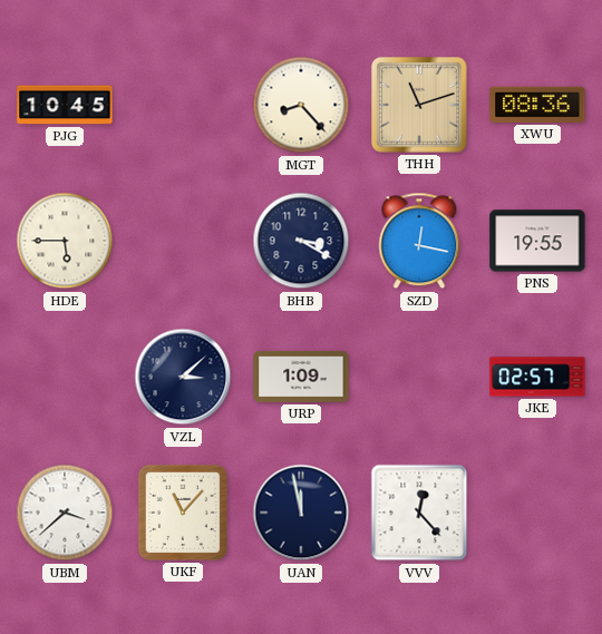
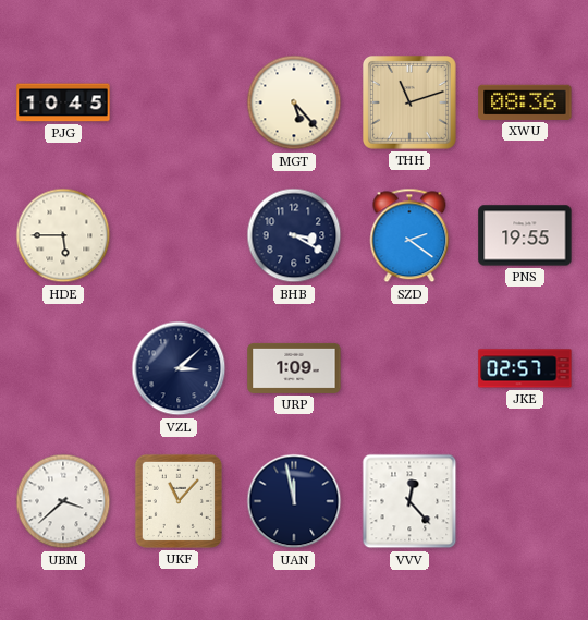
MGT: 8:23 -> 5:23
SZD: 12:17 -> 2:21
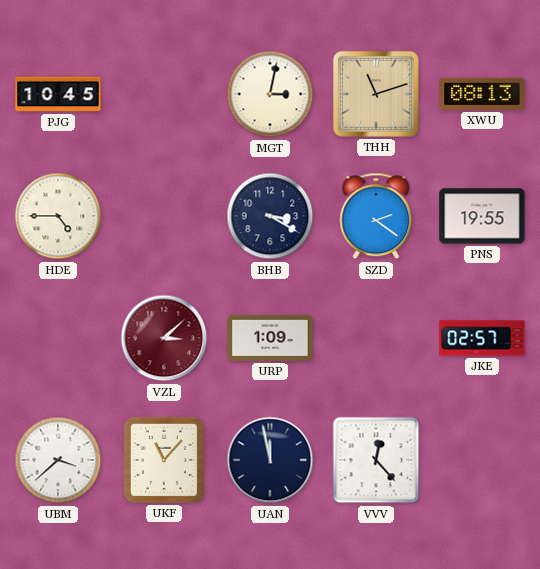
MGT: 5:23 -> 3:02
XWU: 08:36 -> 08:13
HDE: 5:45 -> 4:45
VZL dial: navy -> burgundy
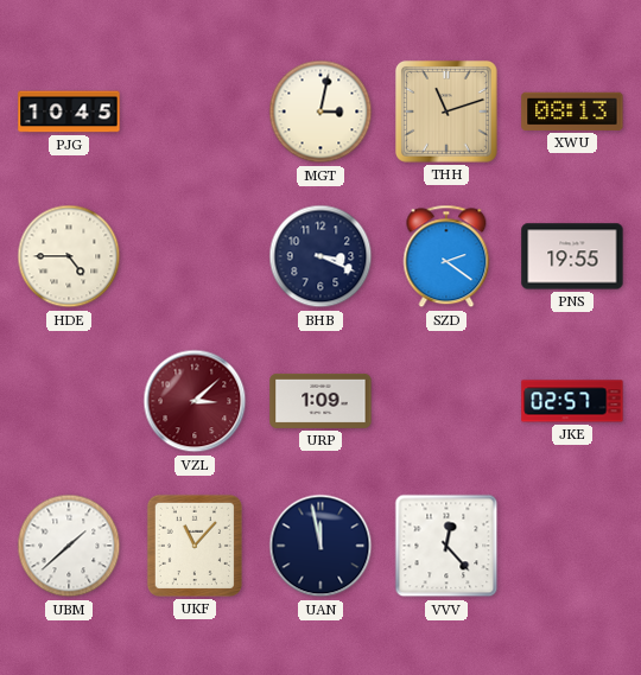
BHB: 3:20 -> 3:19
UBM: 3:38 -> 1:38
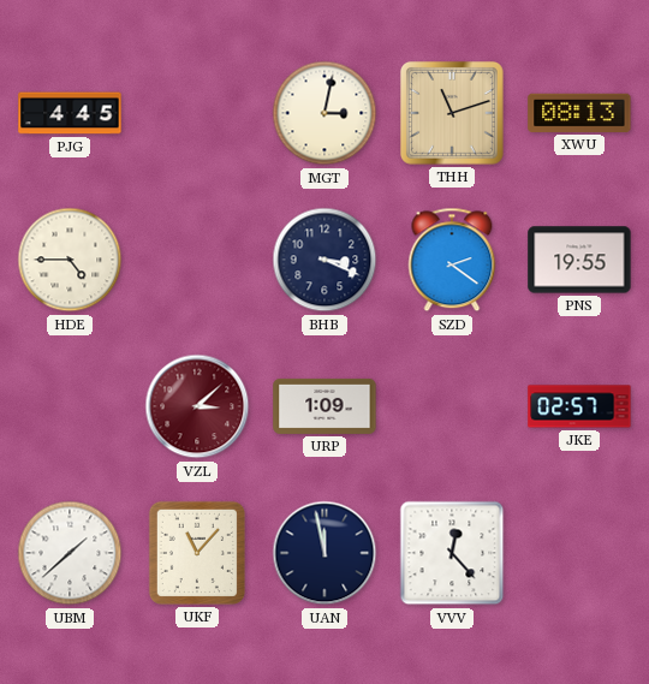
PJG: 10:45 -> 4:45
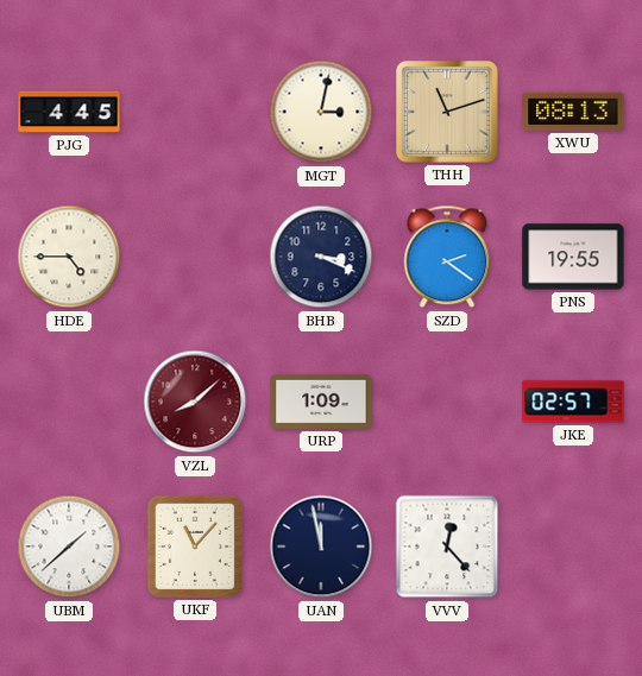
VZL: 3:08 -> 8:08
